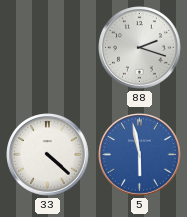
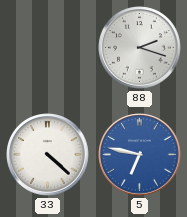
5: 5:58 -> 6:47
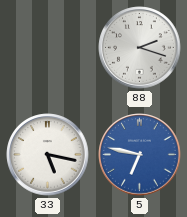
33: 4:22 -> 5:17
